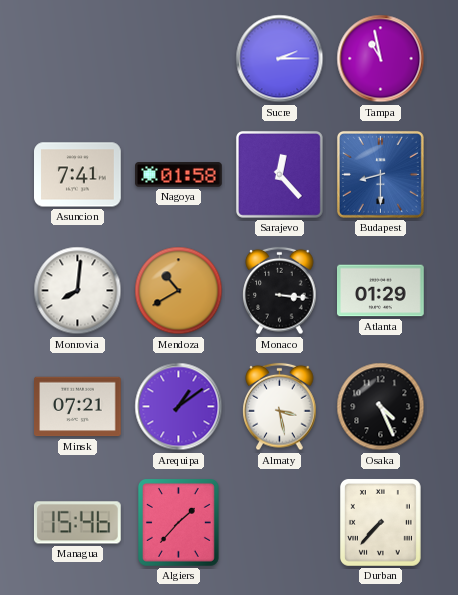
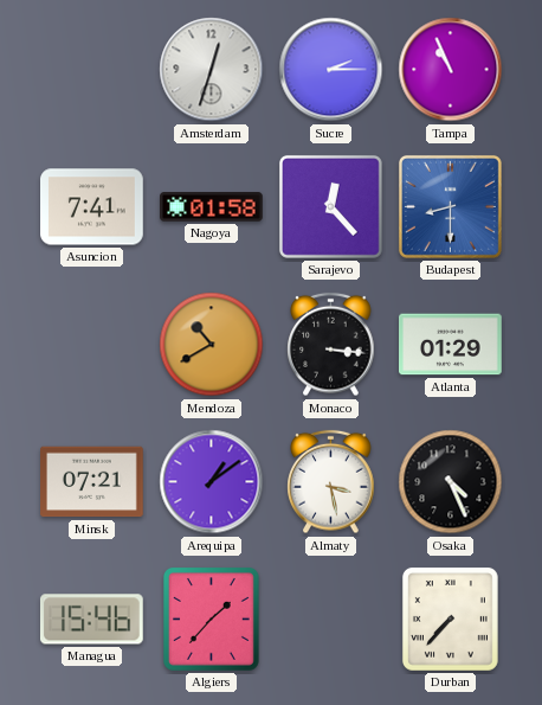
Amsterdam: none -> 12:33
Tampa: 10:58 -> 10:56
Monrovia: 8:01 -> none
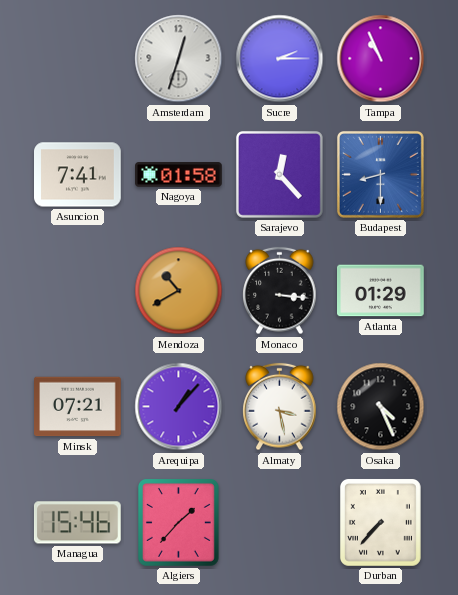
Arequipa: 1:09 -> 1:07
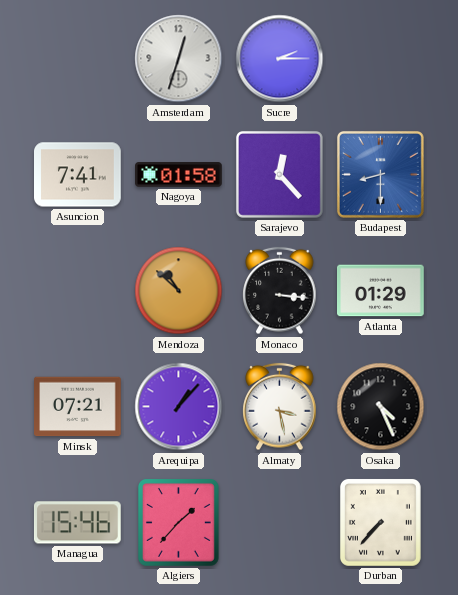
Tampa: 10:56 -> none
Mendoza: 10:40 -> 10:52
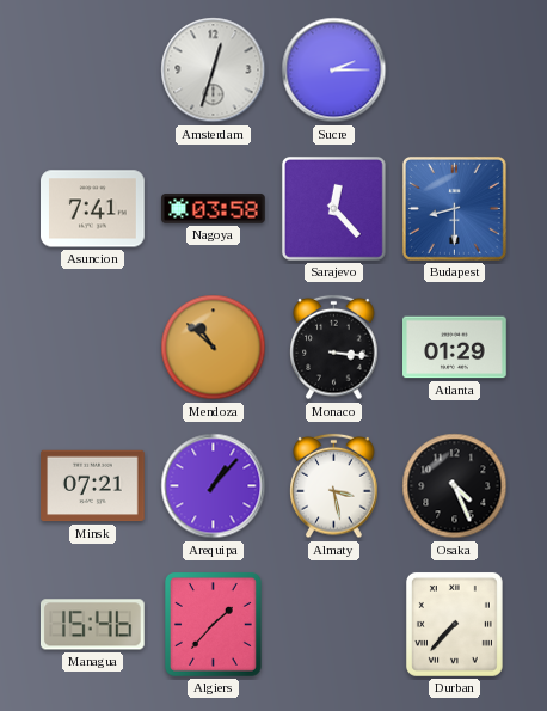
Nagoya: 01:58 -> 03:58
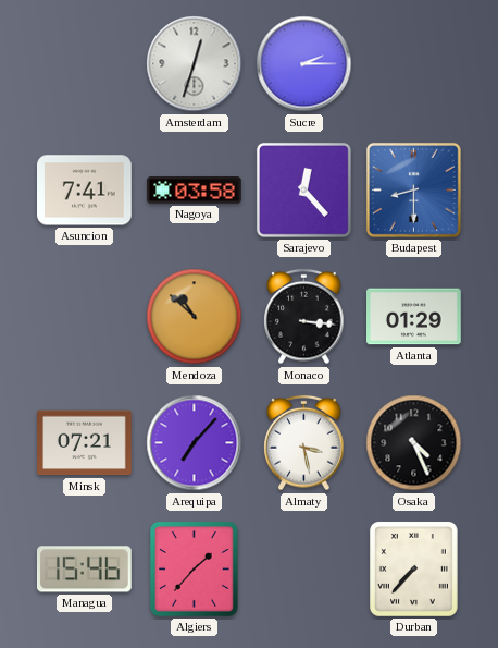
Arequipa: 1:07 -> 7:07
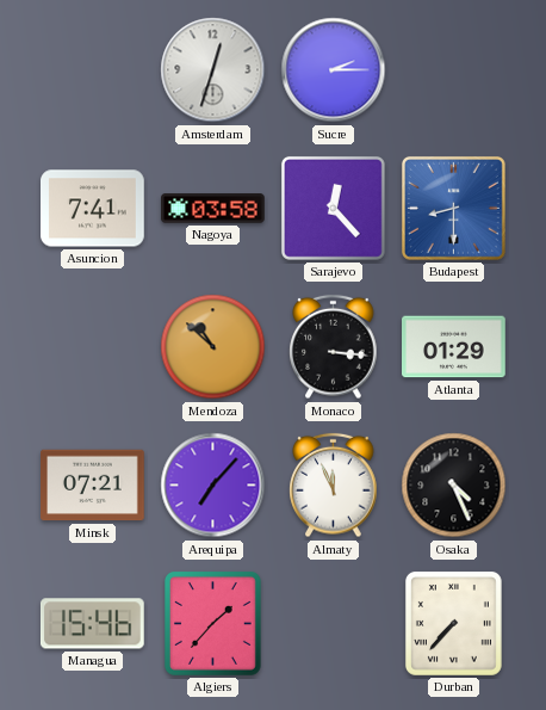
Almaty: 3:28 -> 11:56
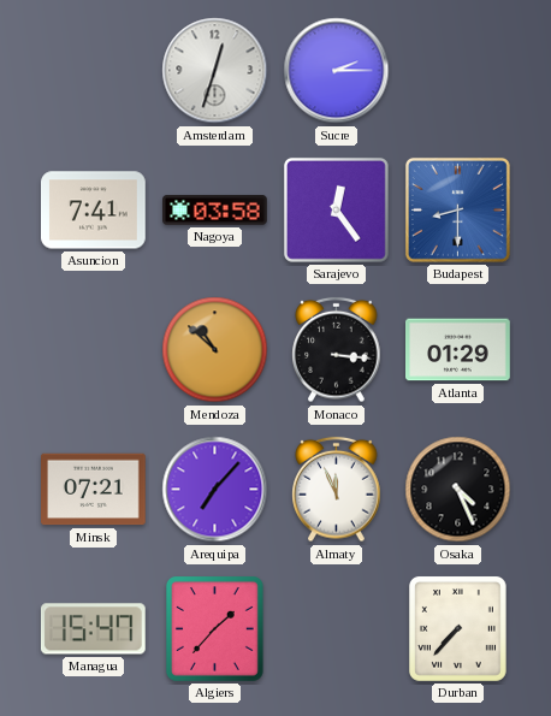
Sarajevo: 12:23 -> 12:24
Managua: 15:46 -> 15:47
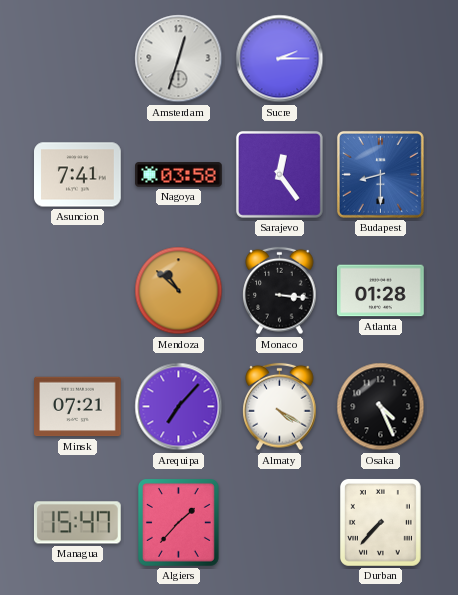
Atlanta: 01:29 -> 01:28
Almaty: 11:56 -> 4:20
